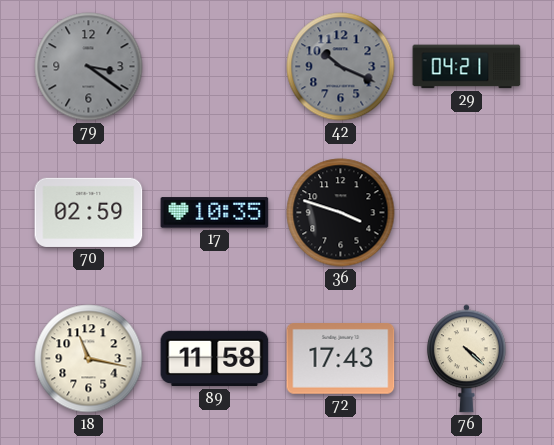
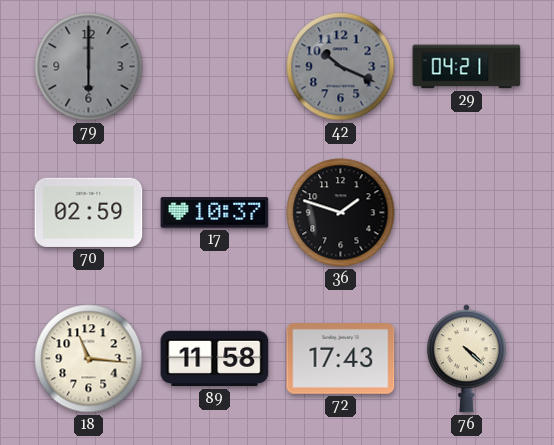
79: 3:21 -> 6:00
17: 10:35 -> 10:37
36: 3:48 -> 1:48
18: 11:17 -> 11:16
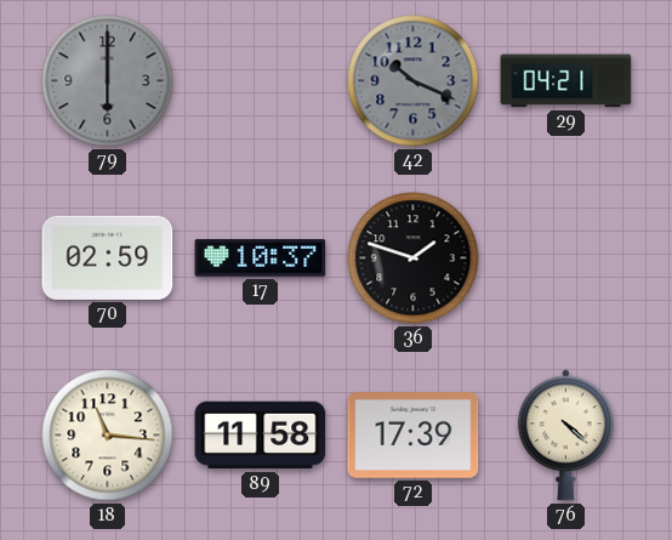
72: 17:43 -> 17:39
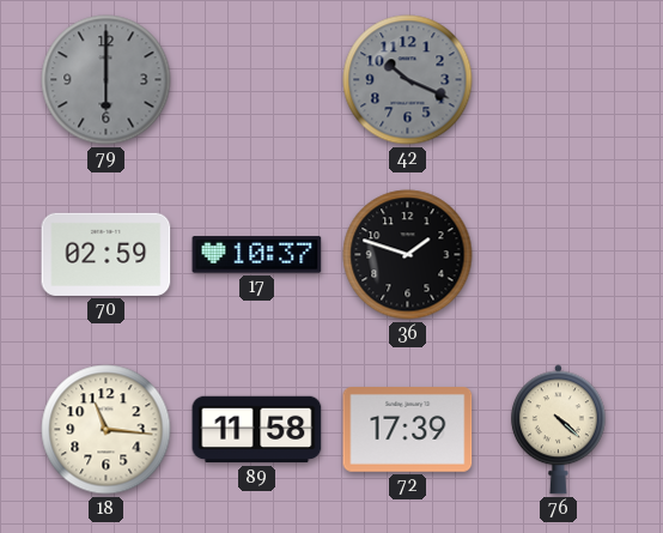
29: 04:21 -> none
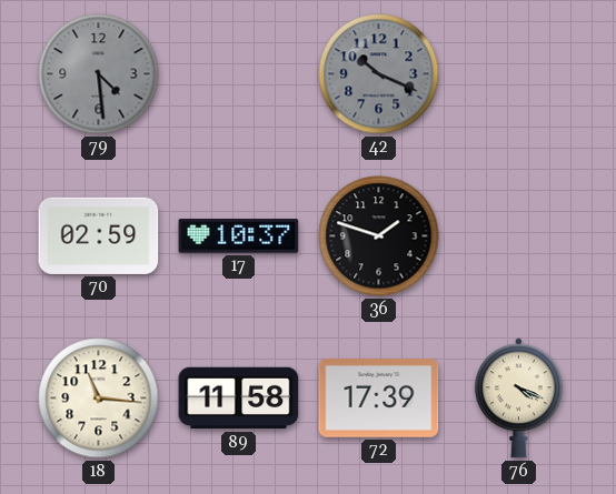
79: 6:00 -> 4:29
76: 4:22 -> 4:19
